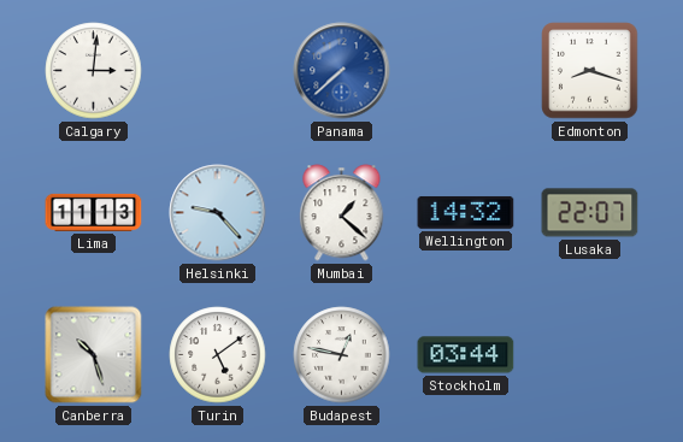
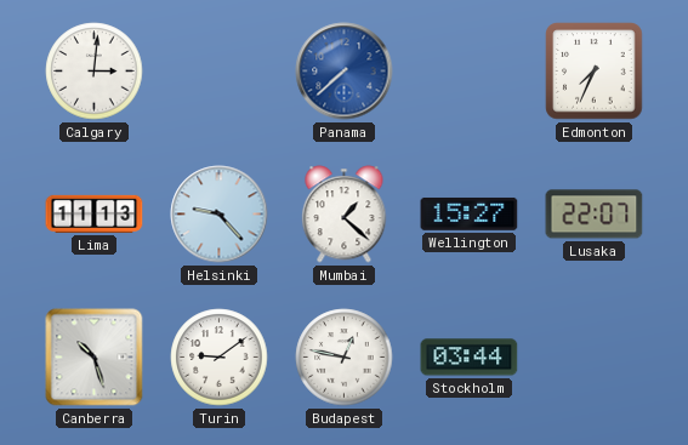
Edmonton: 8:18 -> 7:34
Wellington: 14:32 -> 15:27
Turin: 5:09 -> 9:09
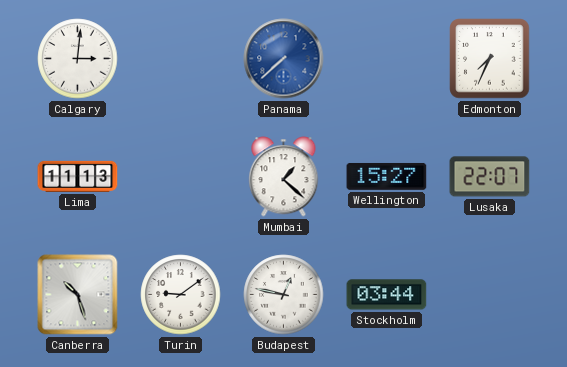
Helsinki: 9:23 -> none
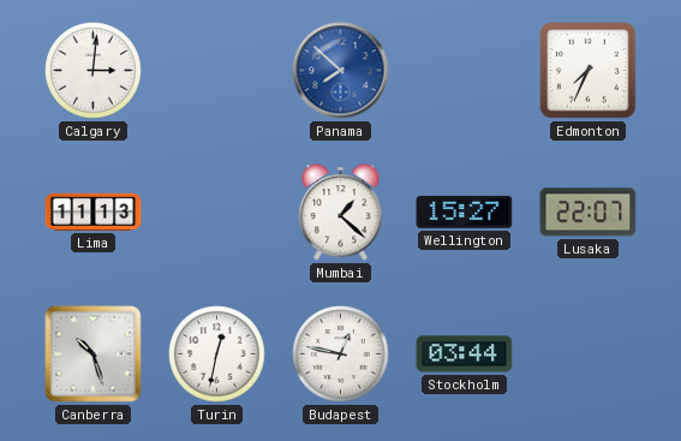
Panama: 7:38 -> 7:52
Turin: 9:09 -> 12:32
